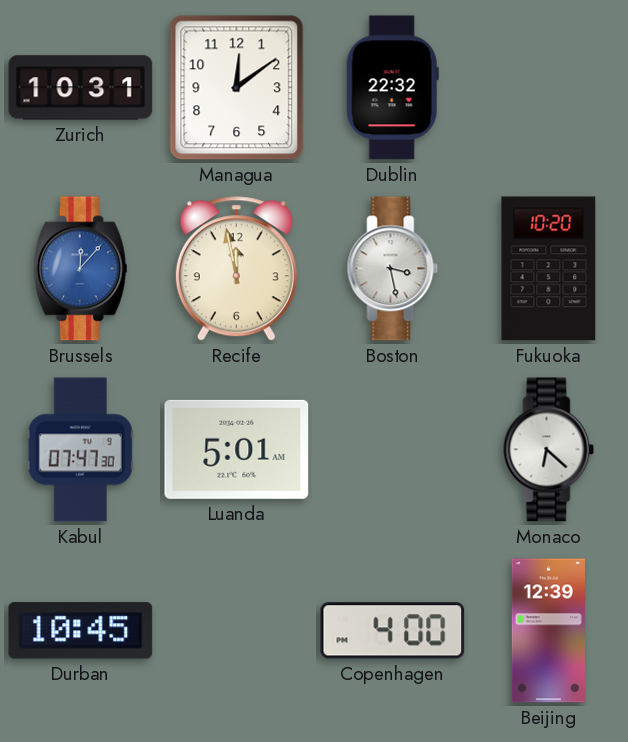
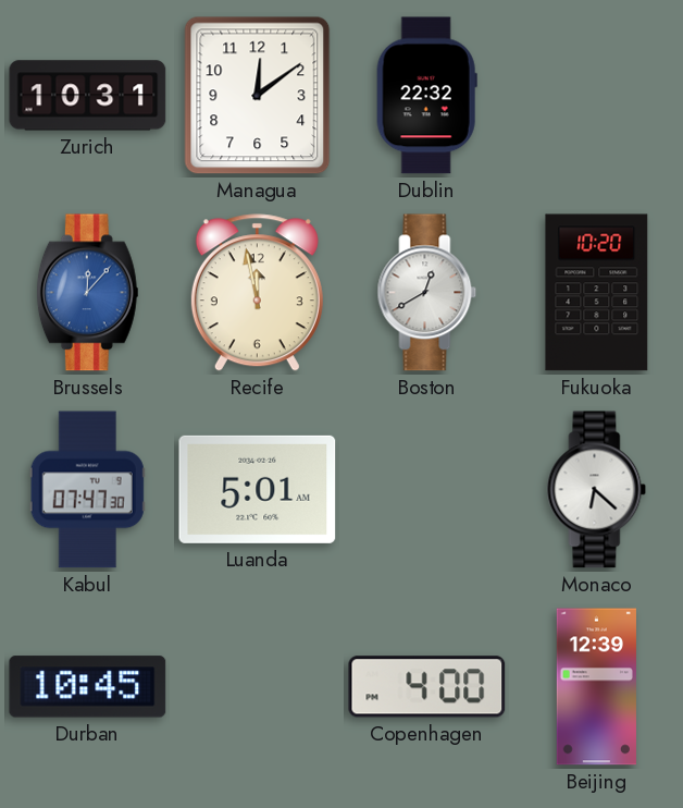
Boston: 3:28 -> 12:40
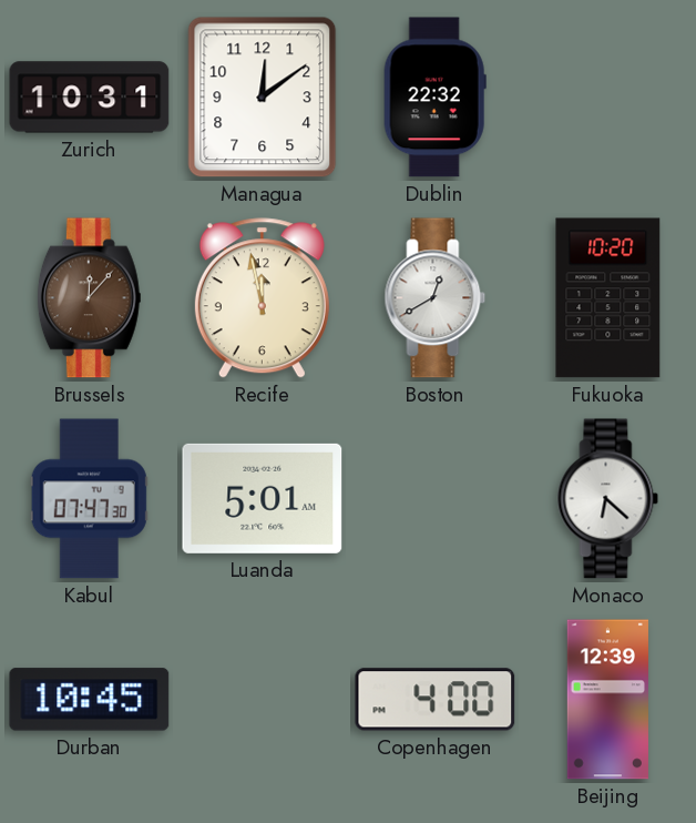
Brussels dial: blue -> brown
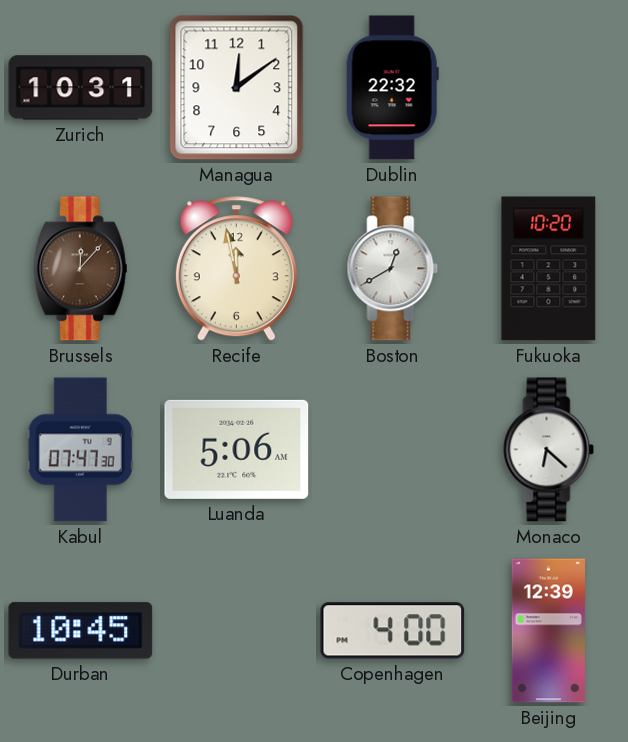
Luanda: 5:01 -> 5:06
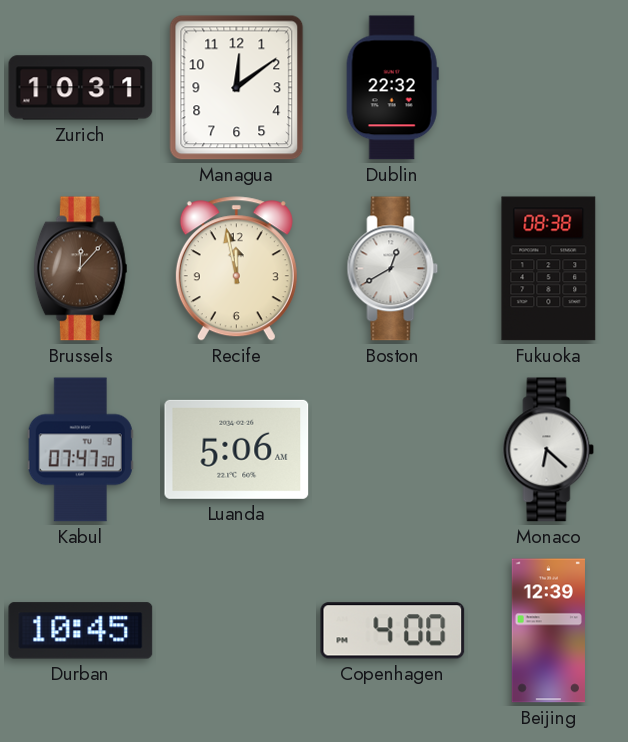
Fukuoka: 10:20 -> 08:38
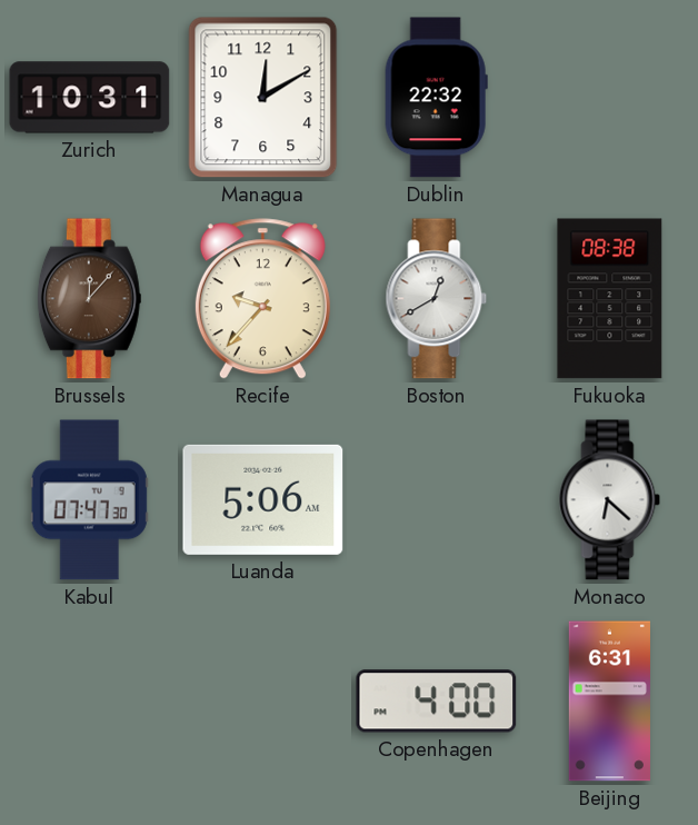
Managua: 12:09 -> 12:10
Recife: 11:58 -> 9:37
Durban: 10:45 -> none
Beijing: 12:39 -> 6:31
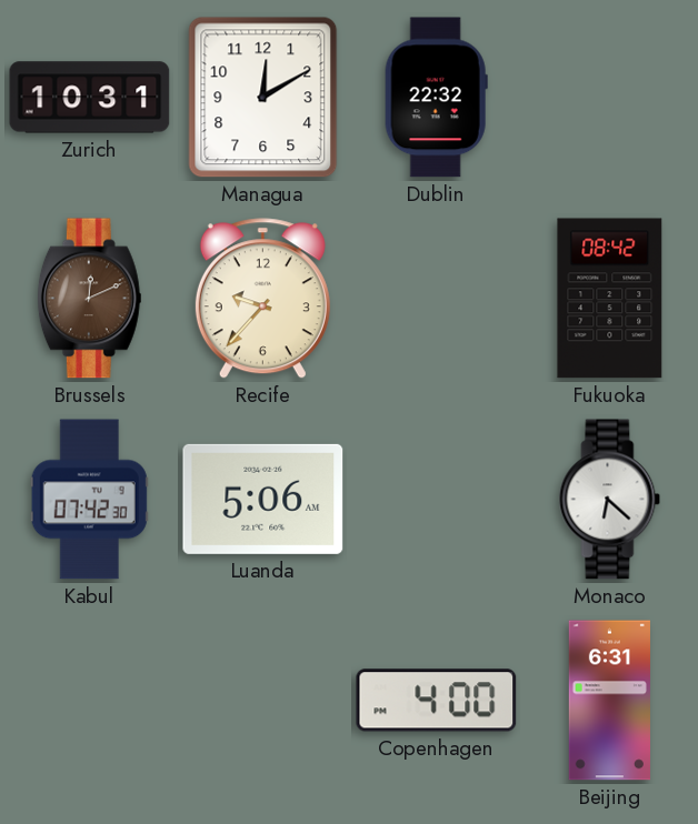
Brussels: 12:07 -> 12:11
Boston: 12:40 -> none
Fukuoka: 08:38 -> 08:42
Kabul: 07:47 -> 07:42
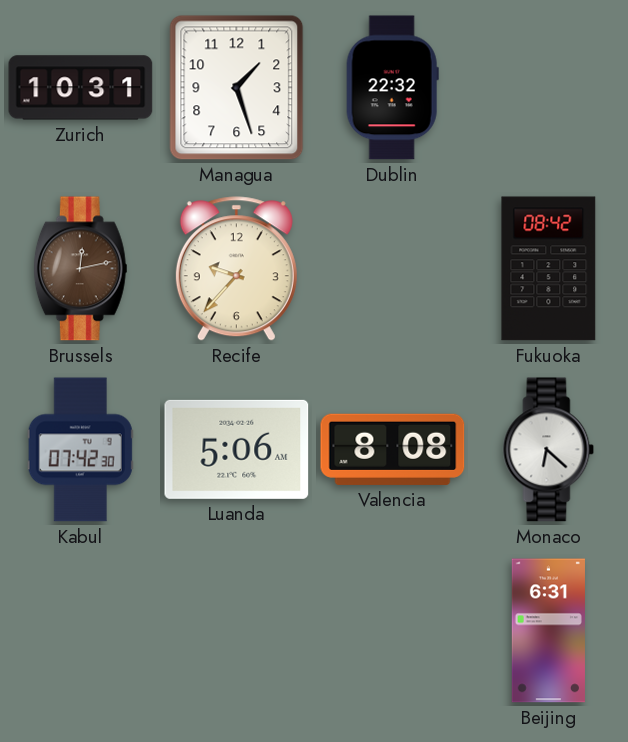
Managua: 12:10 -> 1:27
Brussels: 12:11 -> 12:13
Valencia: none -> 8:08
Copenhagen: 4:00 -> none
